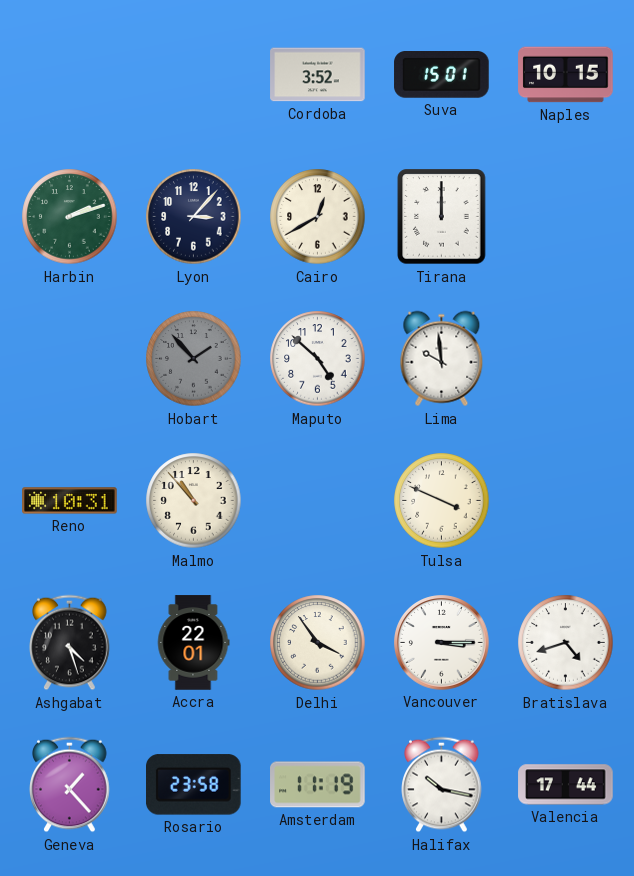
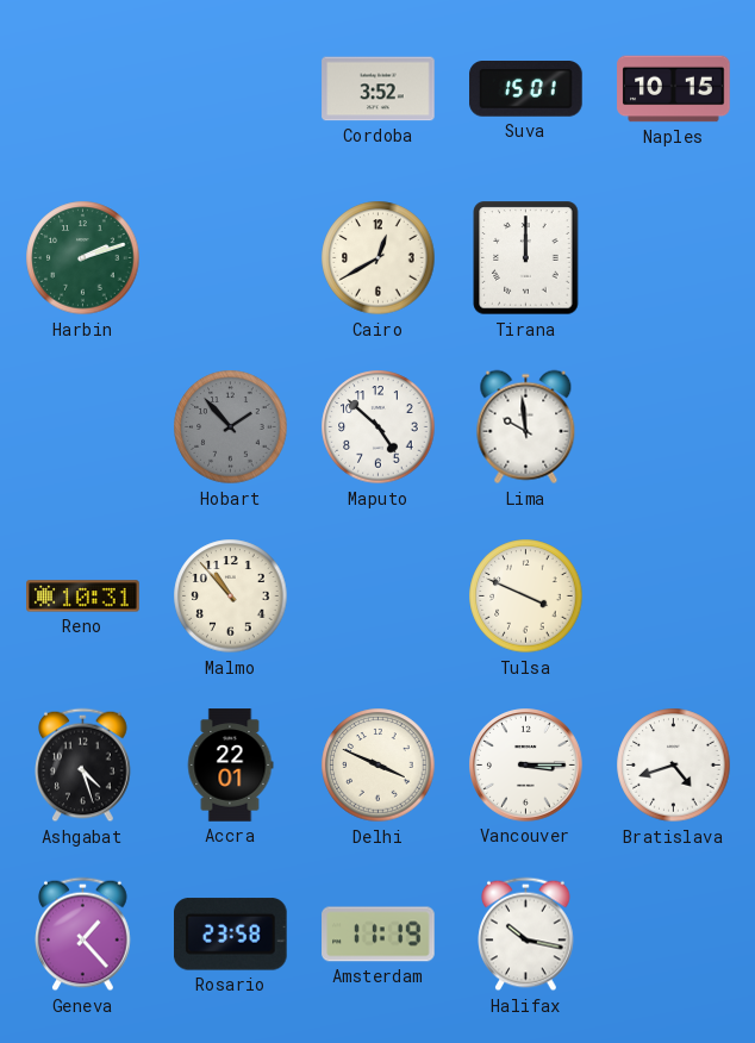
Lyon: 3:07 -> none
Delhi: 3:54 -> 3:49
Valencia: 17:44 -> none
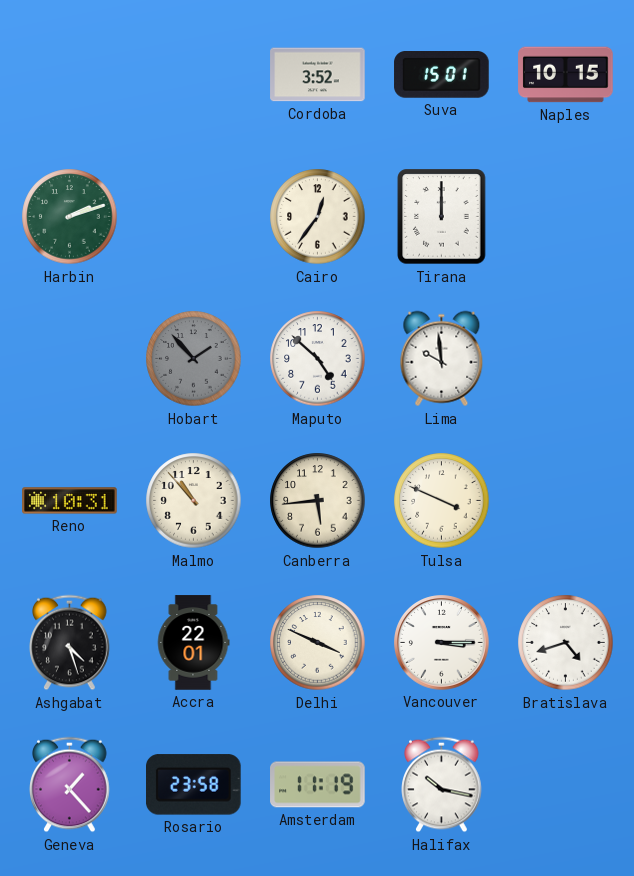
Cairo: 12:40 -> 12:36
Canberra: none -> 5:44
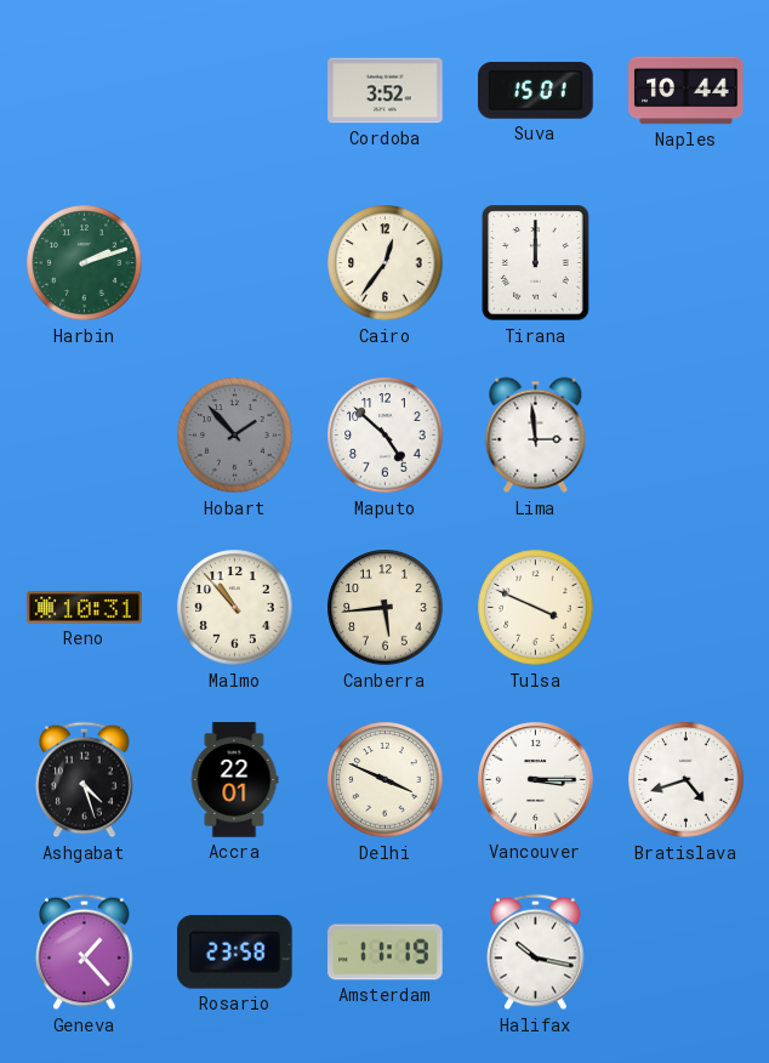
Naples: 10:15 -> 10:44
Lima: 9:59 -> 2:59
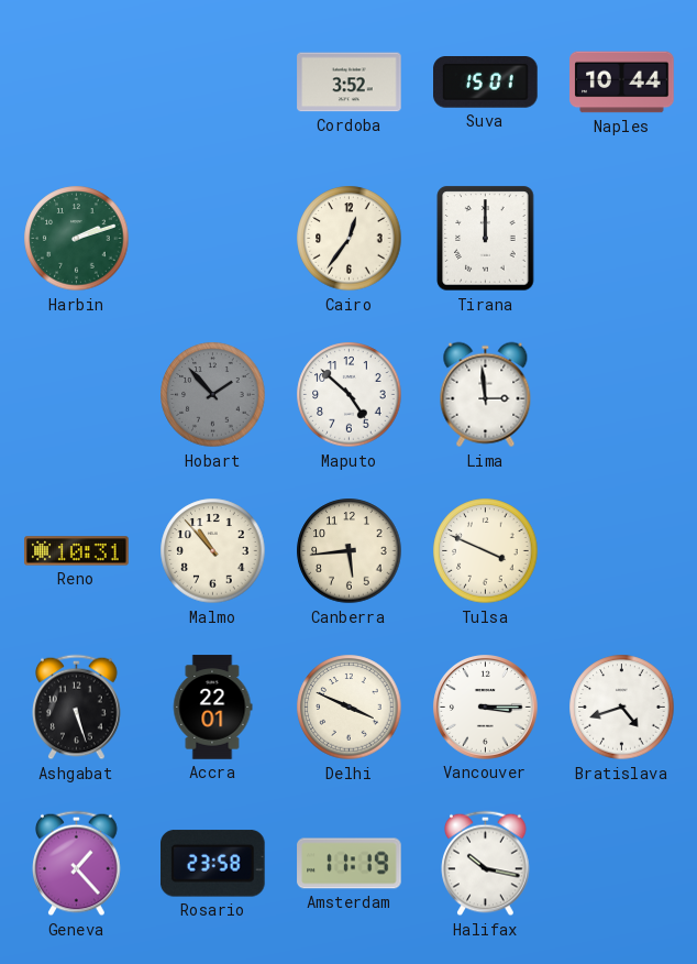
Ashgabat: 4:27 -> 5:27
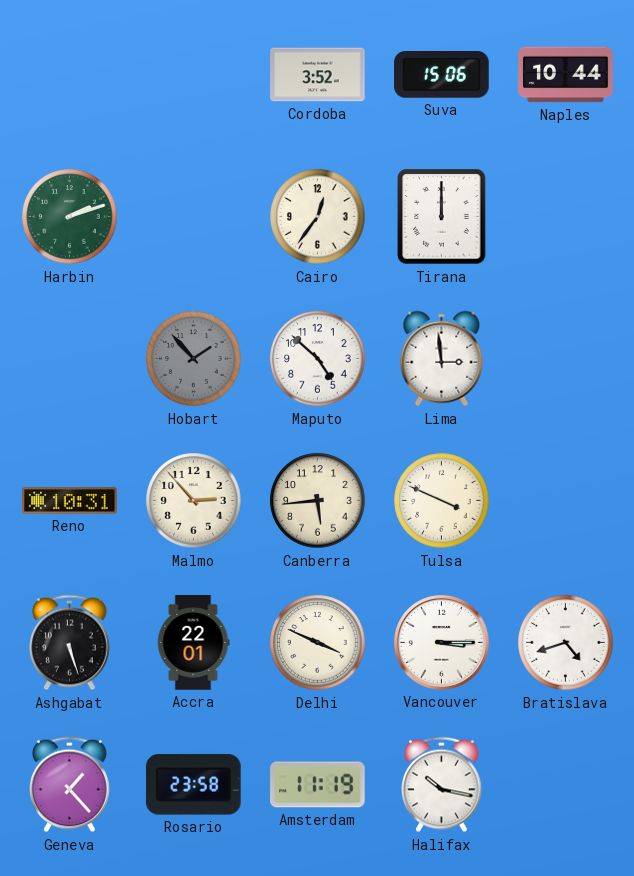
Suva: 15:01 -> 15:06
Malmo: 10:53 -> 2:53
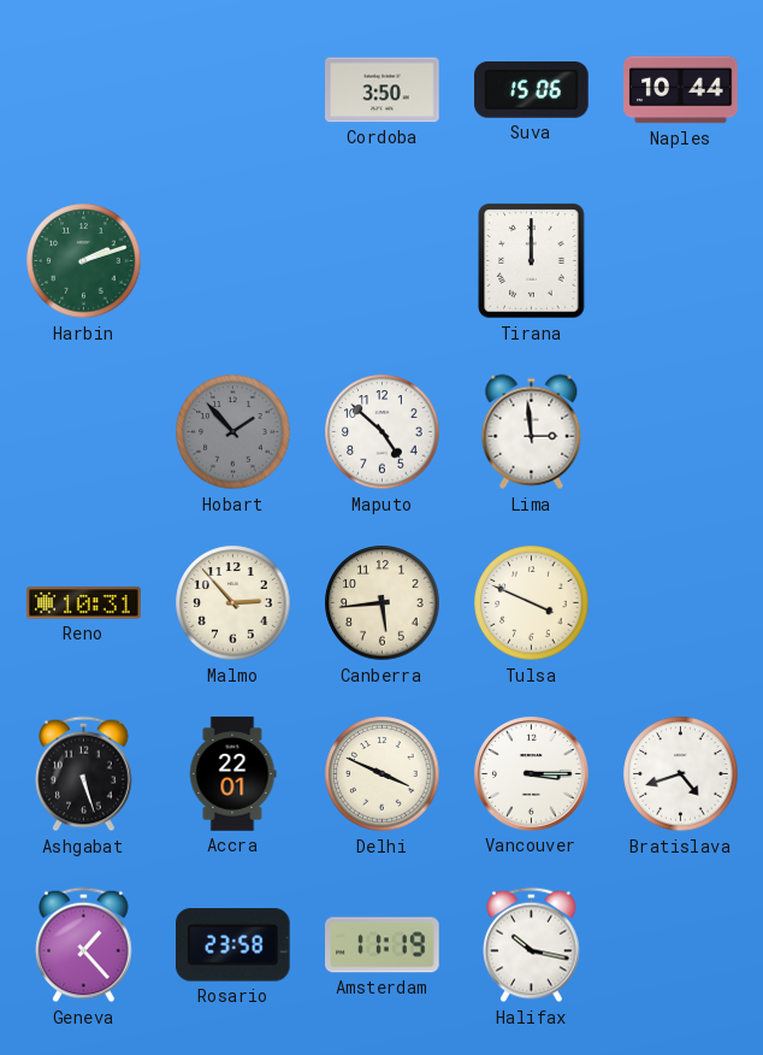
Cordoba: 3:52 -> 3:50
Cairo: 12:36 -> none
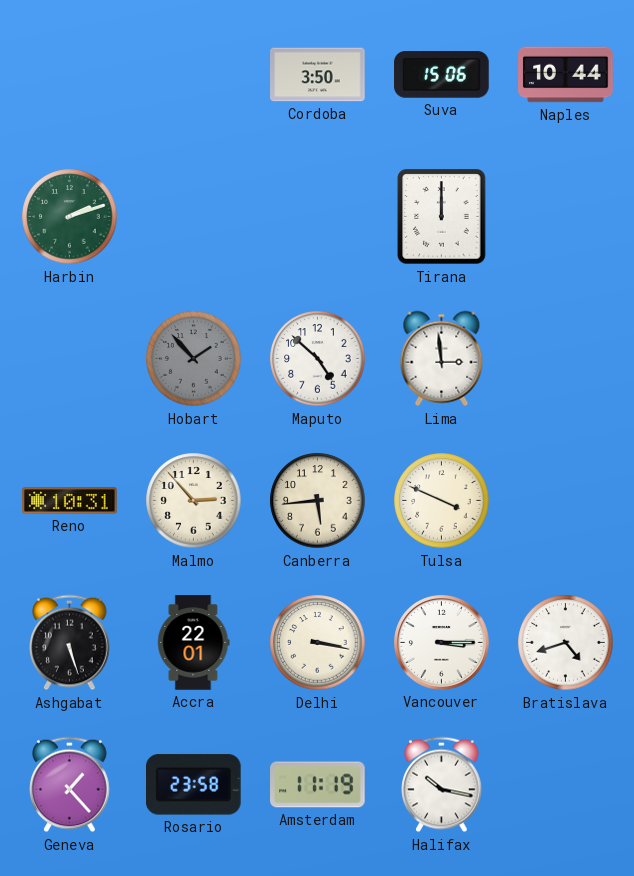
Delhi: 3:49 -> 3:17
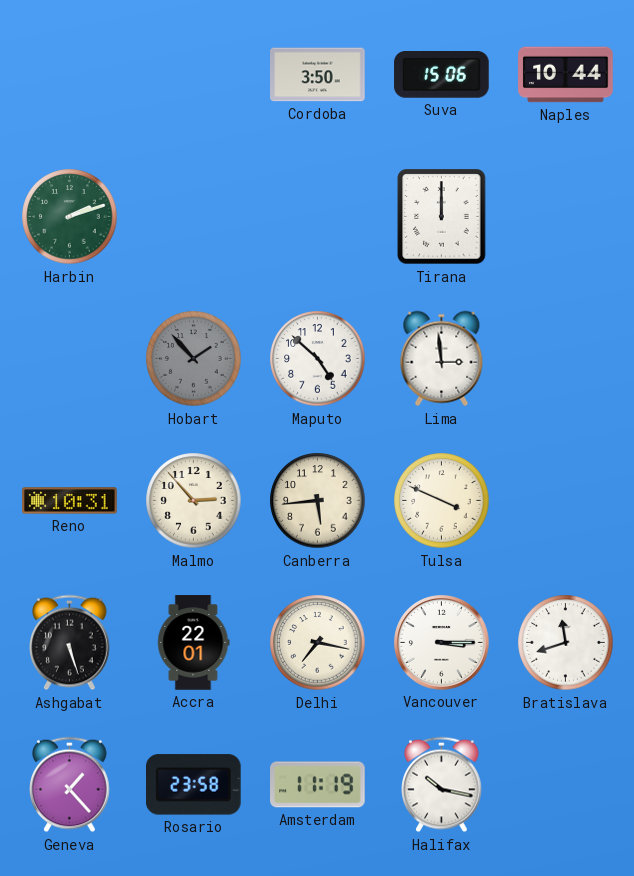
Delhi: 3:17 -> 7:17
Bratislava: 4:42 -> 11:42
